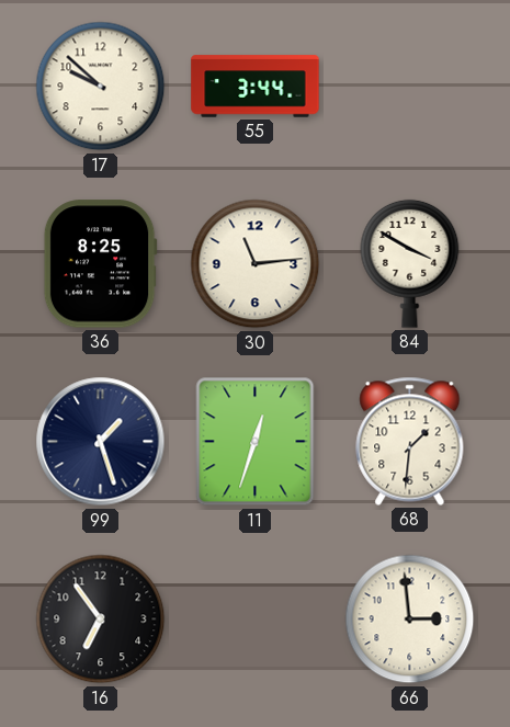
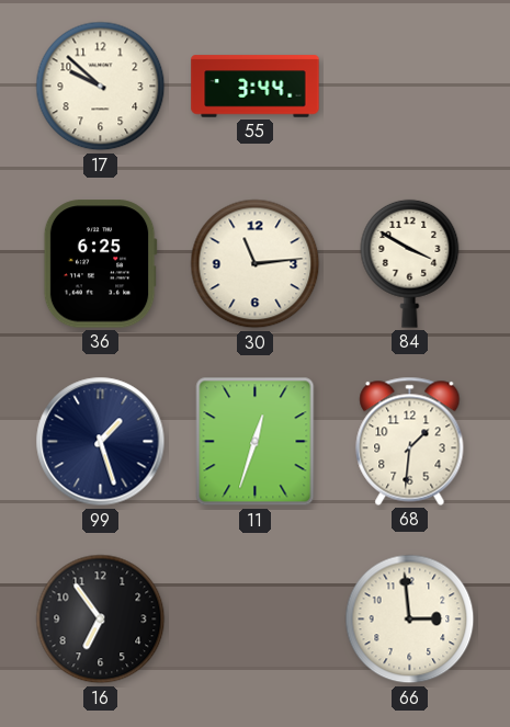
36: 8:25 -> 6:25
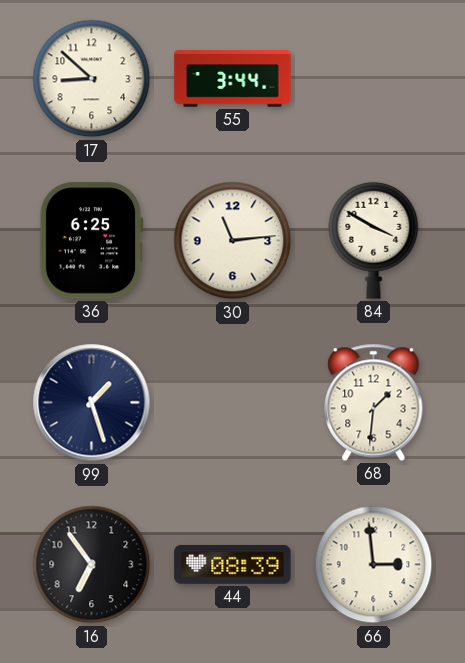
17: 9:52 -> 8:52
11: 12:33 -> none
44: none -> 08:39
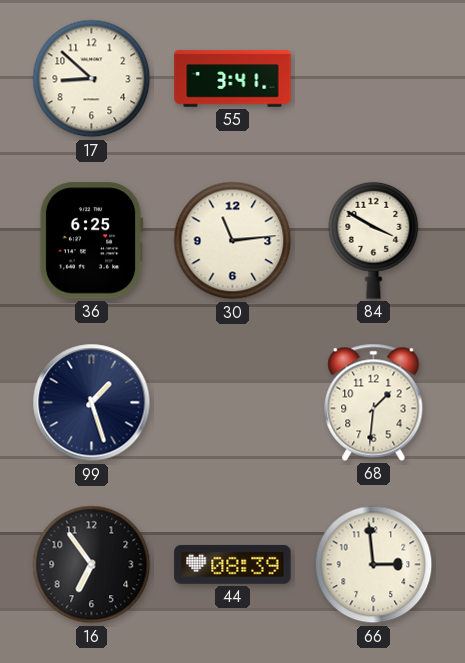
55: 3:44 -> 3:41
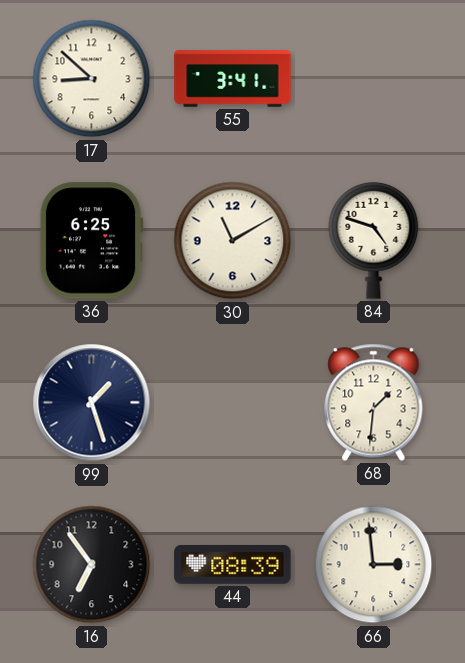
30: 11:14 -> 11:10
84: 3:50 -> 4:48
